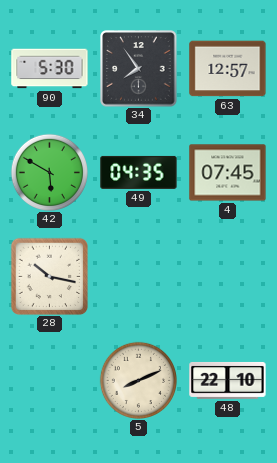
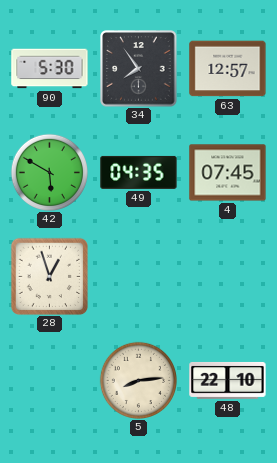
28: 10:17 -> 12:57
5: 8:11 -> 8:14
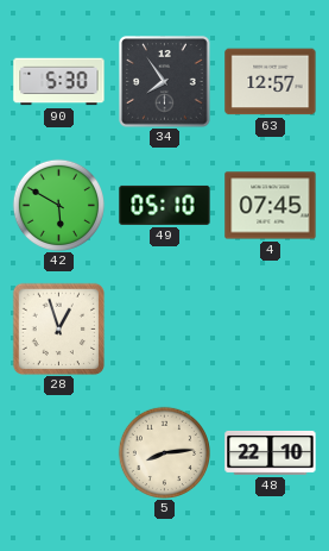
49: 04:35 -> 05:10
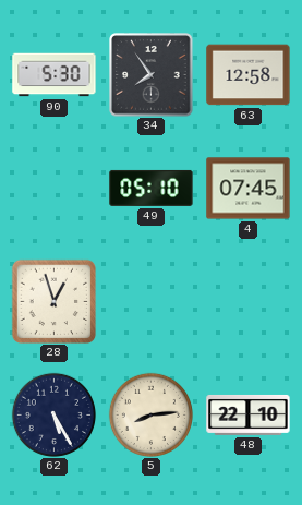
63: 12:57 -> 12:58
42: 5:50 -> none
62: none -> 5:25
